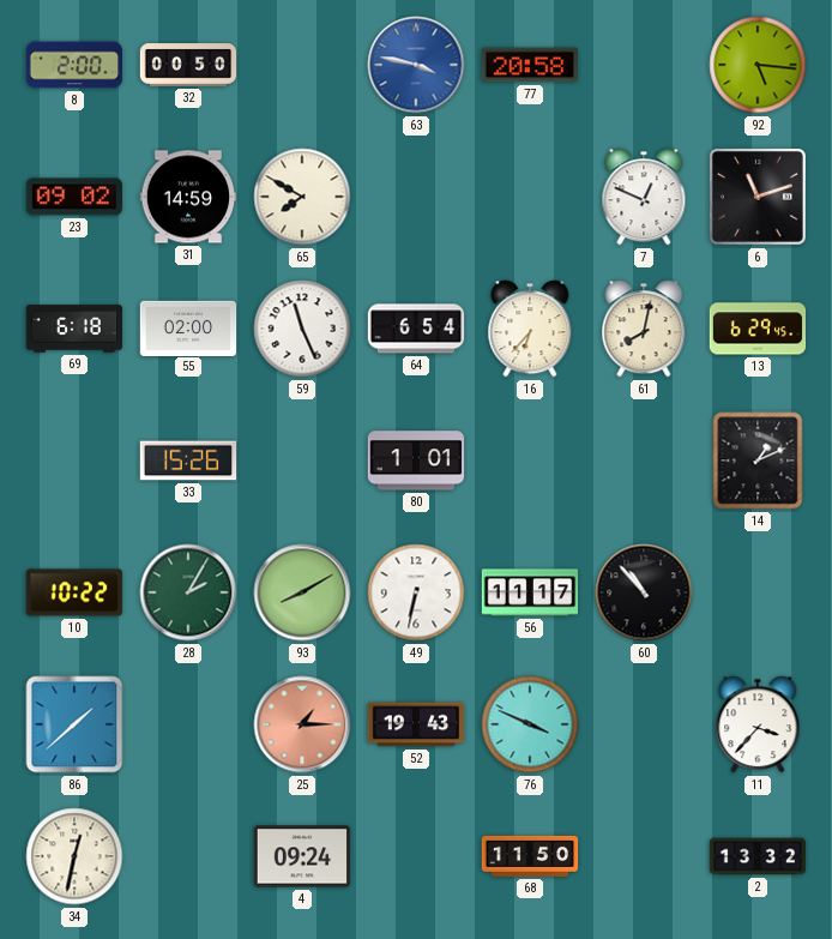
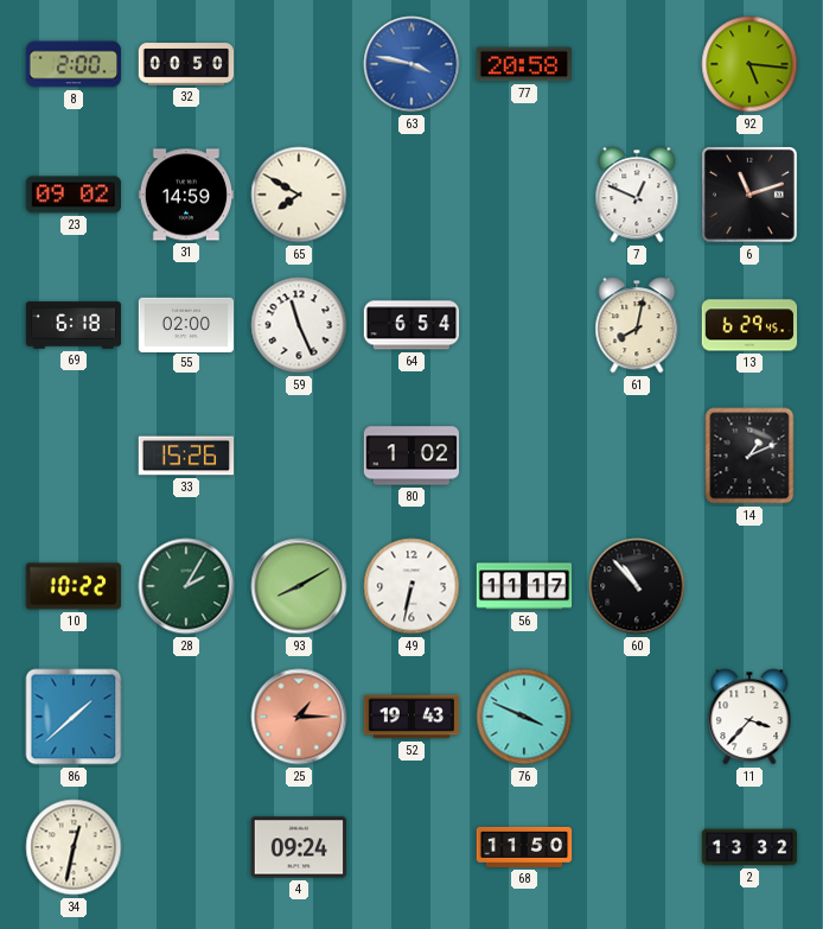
16: 6:37 -> none
80: 1:01 -> 1:02
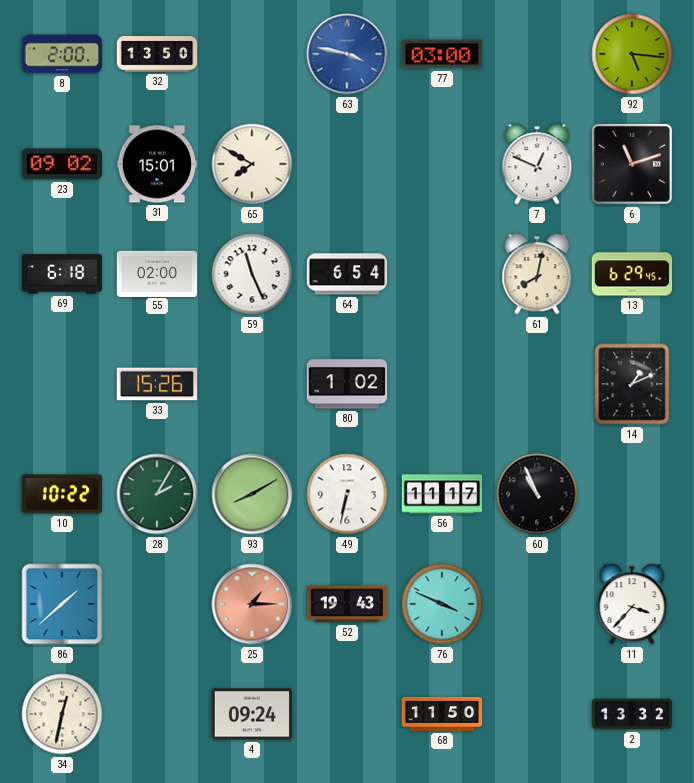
32: 00:50 -> 13:50
77: 20:58 -> 03:00
31: 14:59 -> 15:01
60: 10:53 -> 10:56
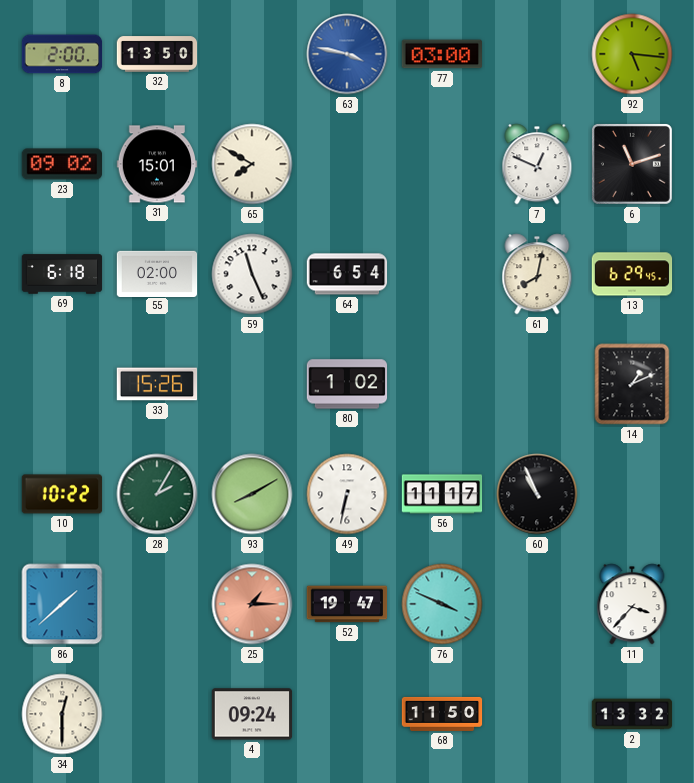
52: 19:43 -> 19:47
34: 12:32 -> 12:30
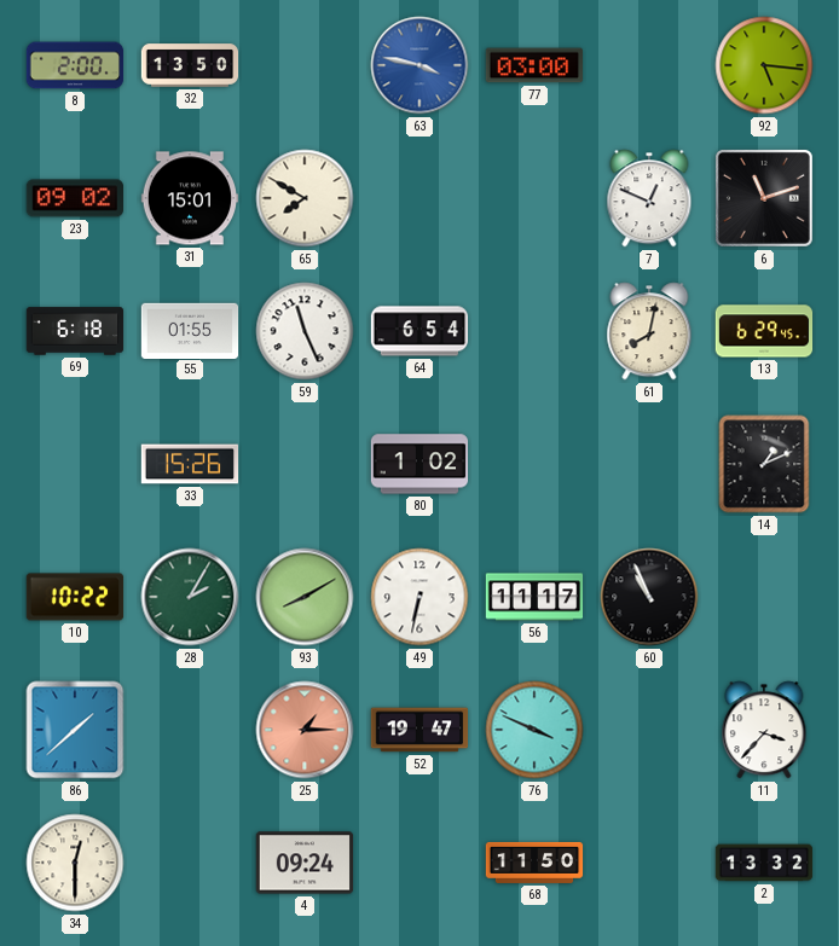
55: 02:00 -> 01:55
